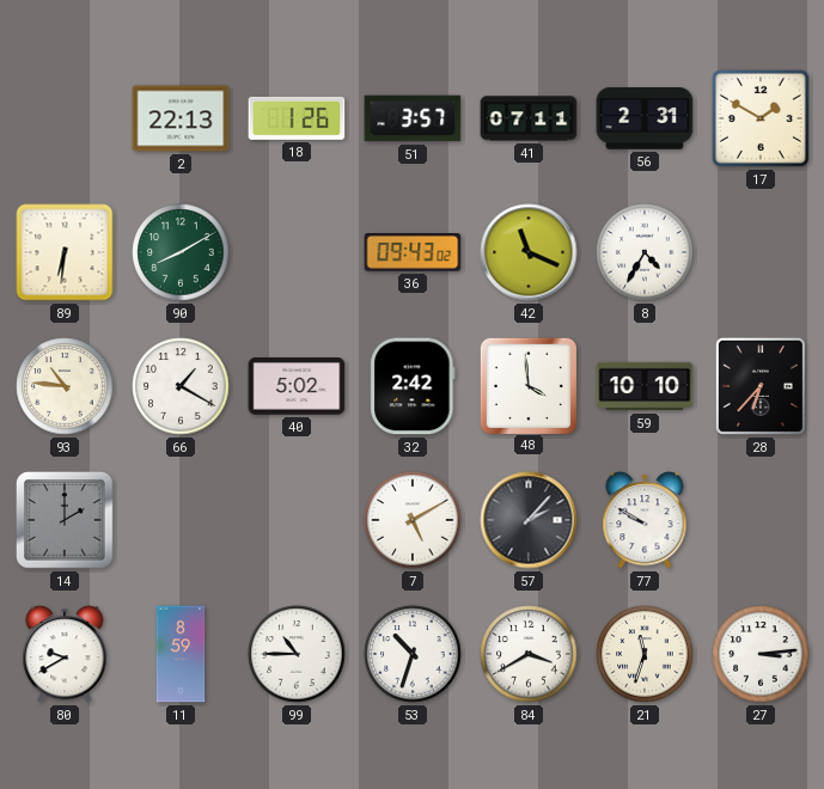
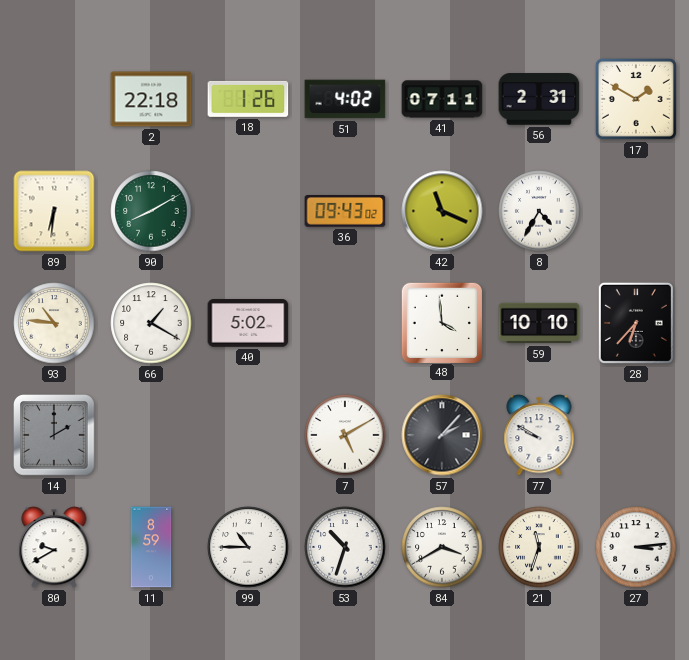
2: 22:13 -> 22:18
51: 3:57 -> 4:02
32: 2:42 -> none
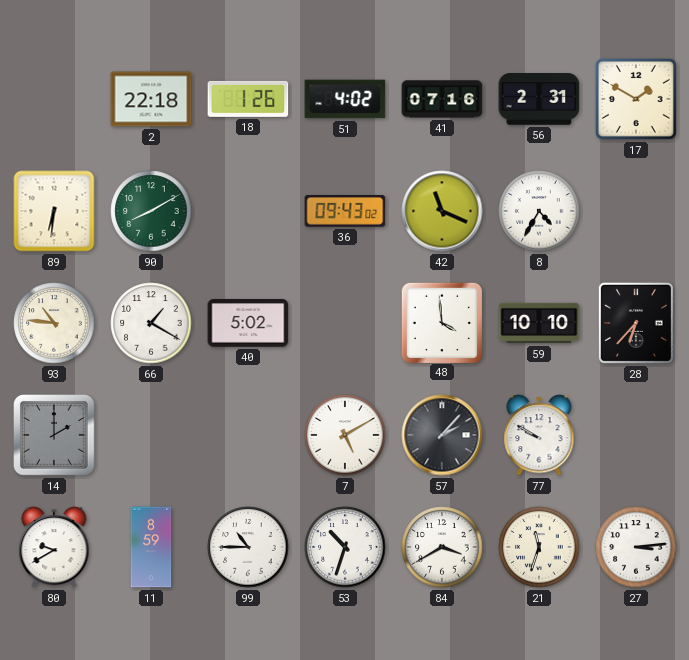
41: 07:11 -> 07:16
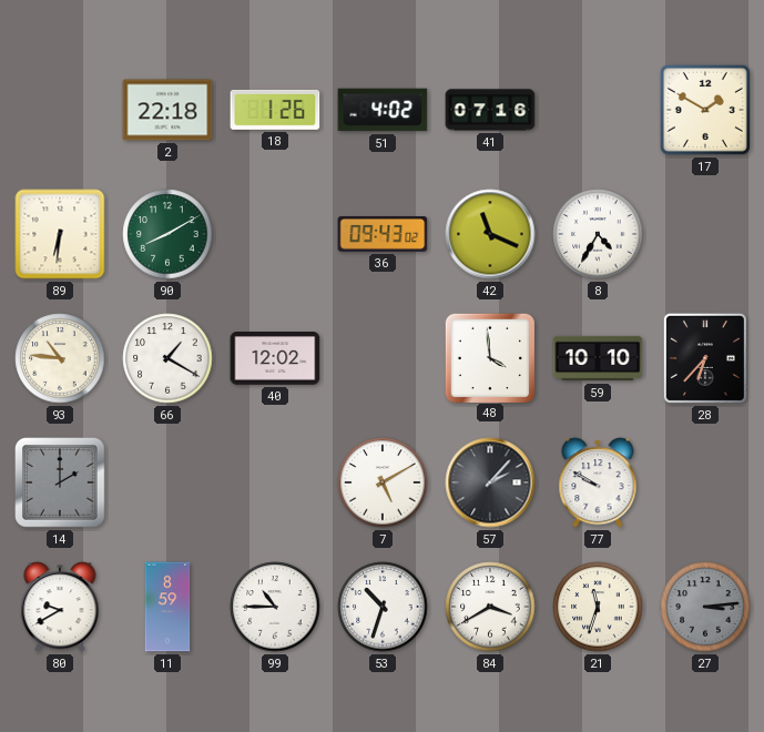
56: 2:31 -> none
40: 5:02 -> 12:02
27 dial: white -> grey
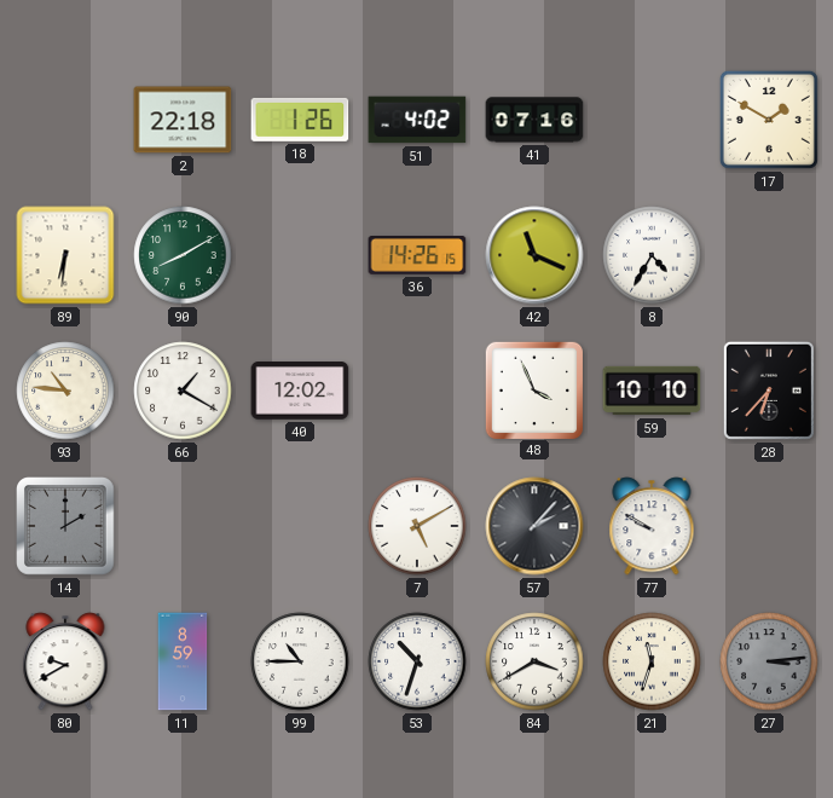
36: 09:43 -> 14:26
48: 3:59 -> 3:56
